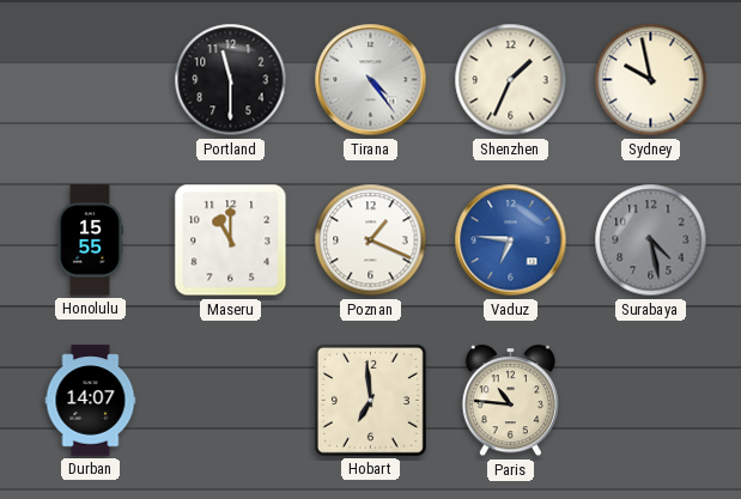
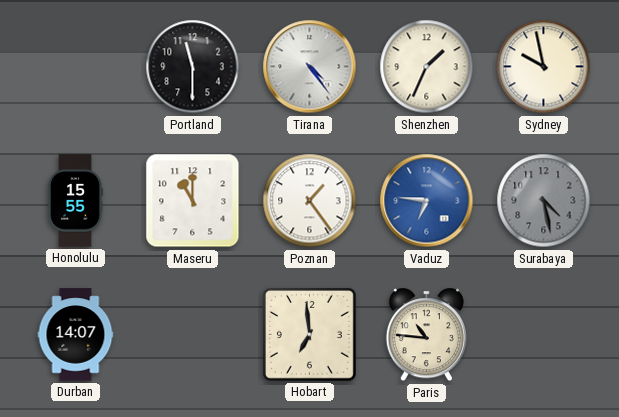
Poznan: 1:19 -> 1:24
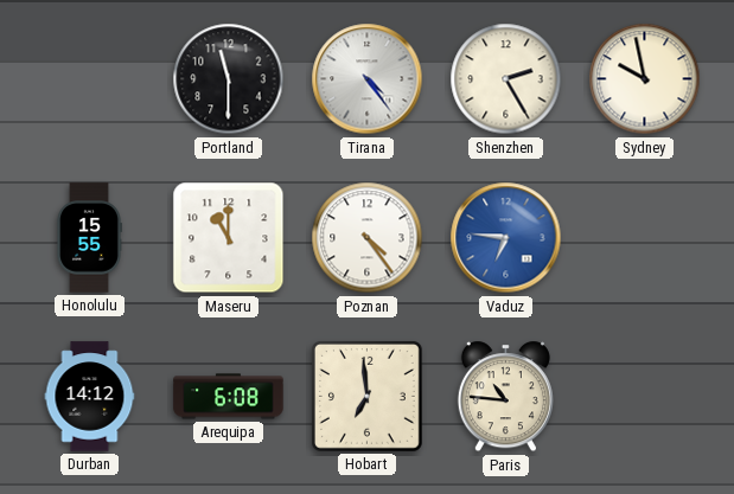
Shenzhen: 1:34 -> 2:25
Poznan: 1:24 -> 4:24
Surabaya: 4:28 -> none
Durban: 14:07 -> 14:12
Arequipa: none -> 6:08
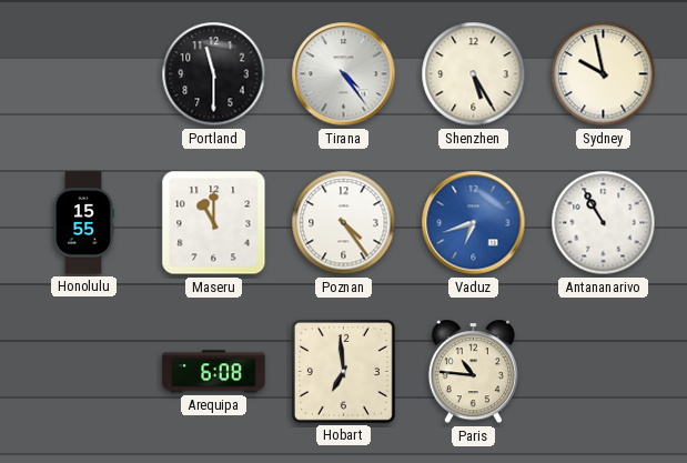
Shenzhen: 2:25 -> 5:25
Vaduz: 6:46 -> 6:42
Antananarivo: none -> 10:55
Durban: 14:12 -> none
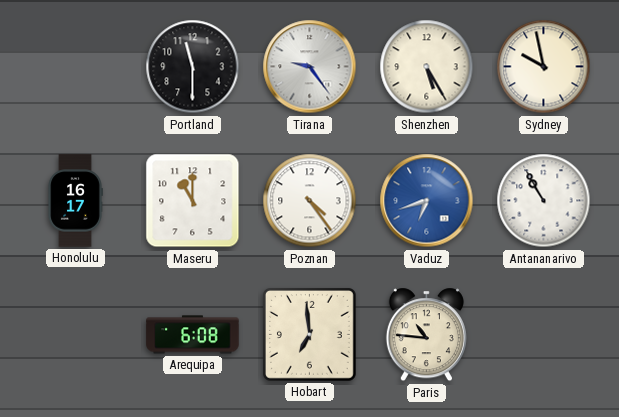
Tirana: 4:24 -> 9:24
Honolulu: 15:55 -> 16:17
